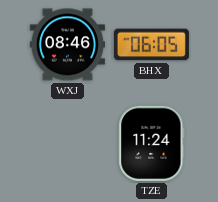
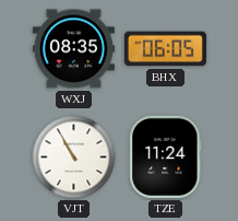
WXJ: 08:46 -> 08:35
VJT: none -> 10:55
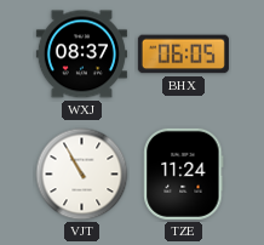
WXJ: 08:35 -> 08:37
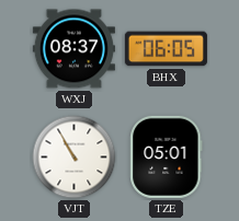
TZE: 11:24 -> 05:01
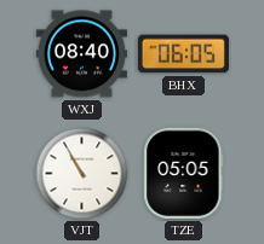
WXJ: 08:37 -> 08:40
TZE: 05:01 -> 05:05
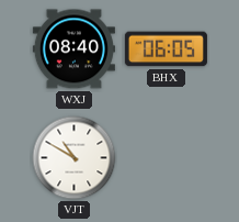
VJT: 10:55 -> 10:50
TZE: 05:05 -> none
